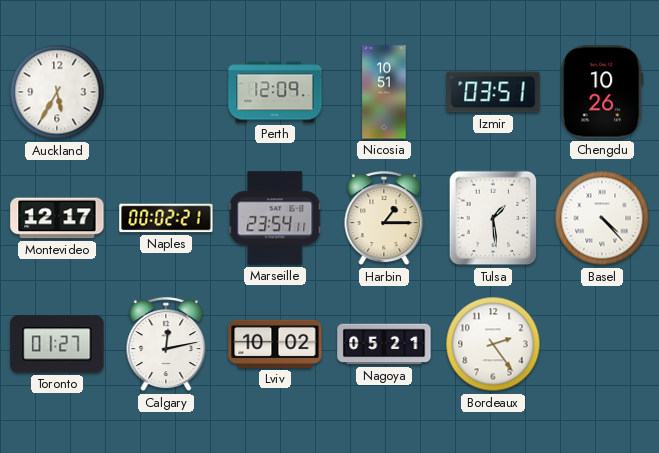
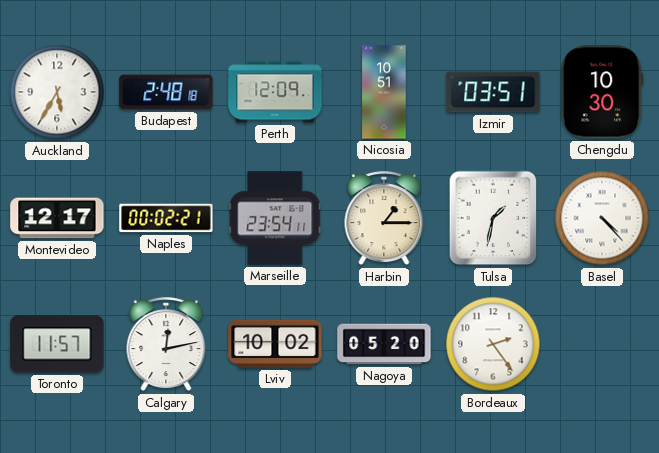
Budapest: none -> 2:48
Chengdu: 10:26 -> 10:30
Tulsa: 1:29 -> 1:32
Toronto: 01:27 -> 11:57
Nagoya: 05:21 -> 05:20
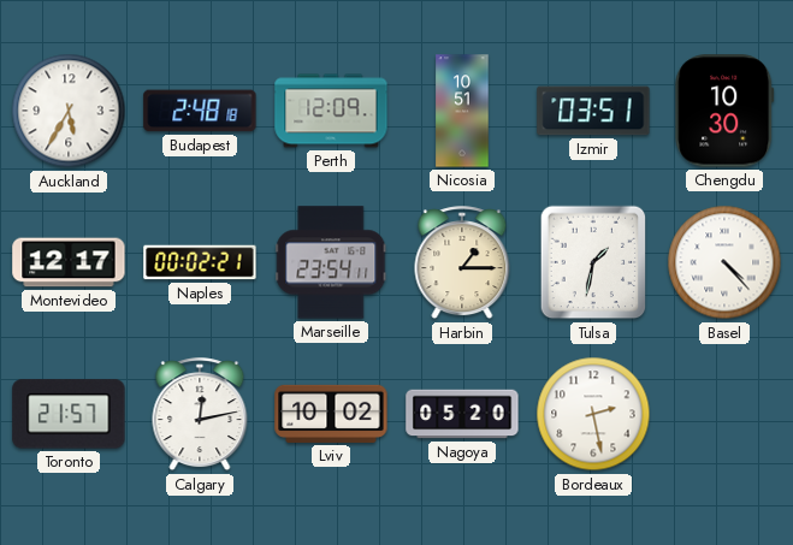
Toronto: 11:57 -> 21:57
Bordeaux: 2:24 -> 2:28
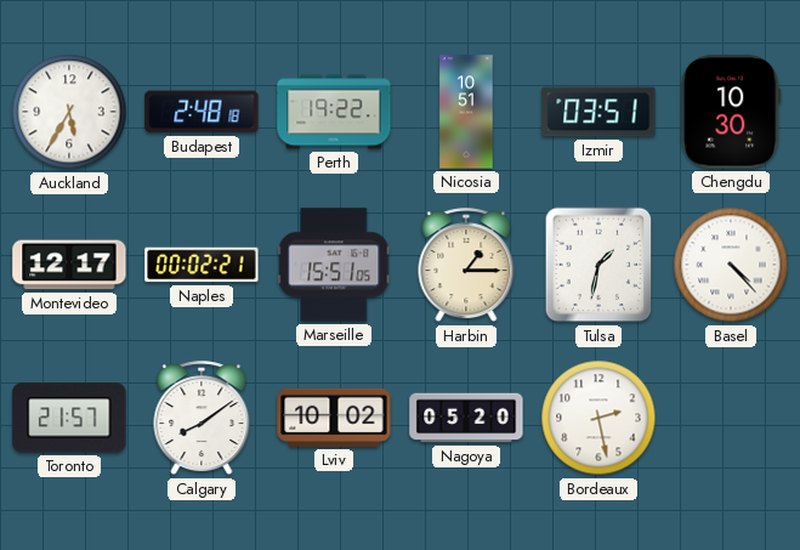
Perth: 12:09 -> 19:22
Marseille: 23:54 -> 15:51
Calgary: 12:13 -> 8:09
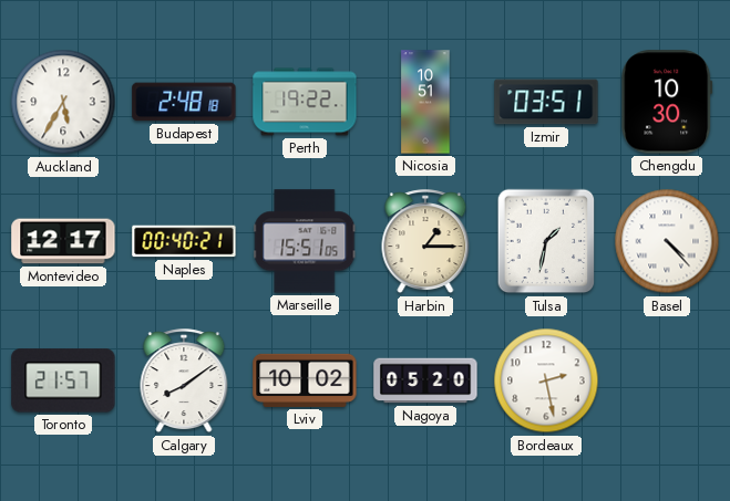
Naples: 00:02 -> 00:40
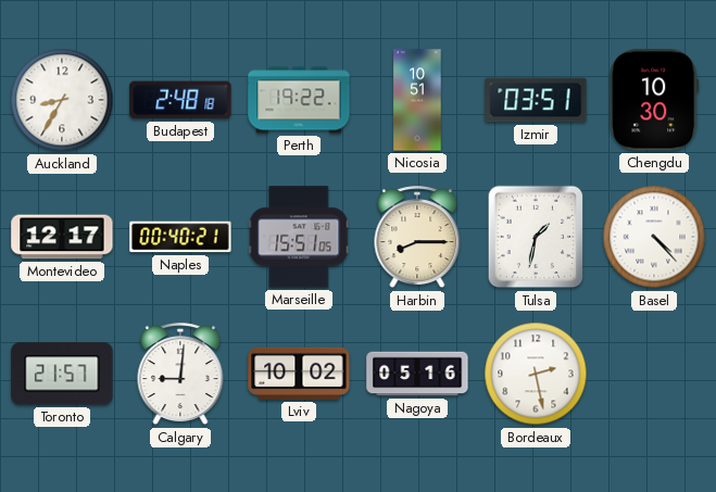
Auckland: 5:35 -> 8:35
Harbin: 1:15 -> 8:15
Calgary: 8:09 -> 9:01
Nagoya: 05:20 -> 05:16
